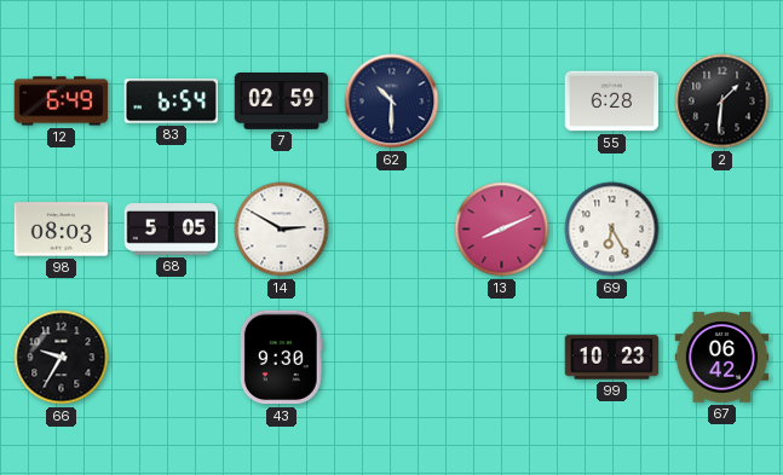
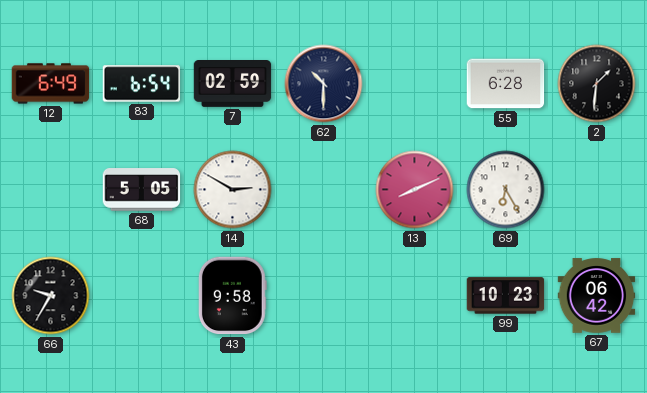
98: 08:03 -> none
43: 9:30 -> 9:58
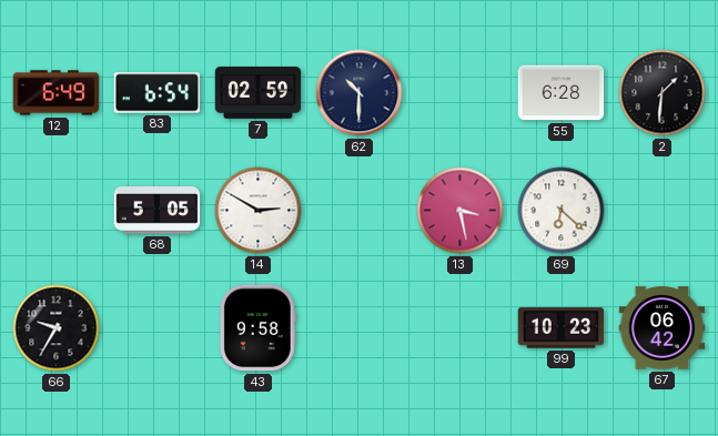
13: 8:11 -> 3:28
69: 6:25 -> 6:22
